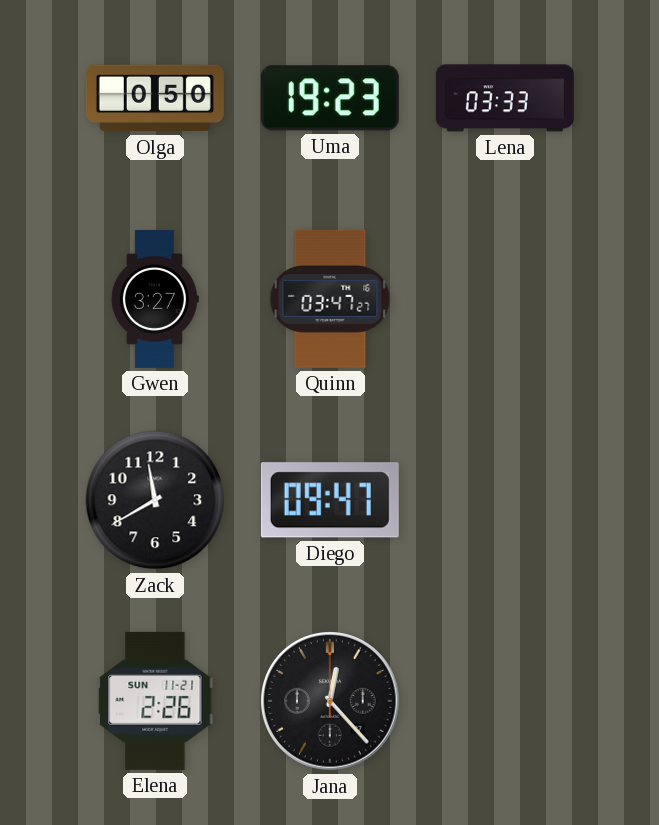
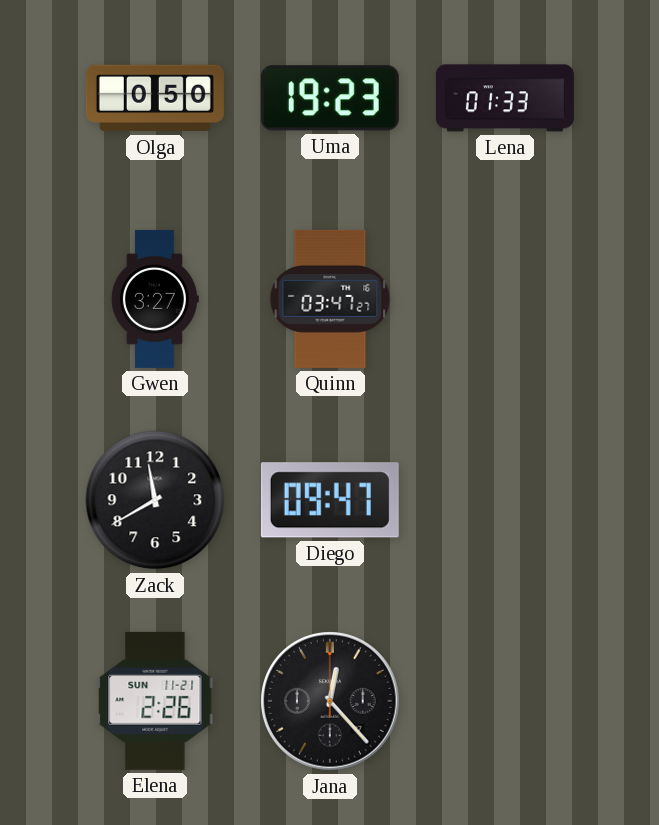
Lena: 03:33 -> 01:33
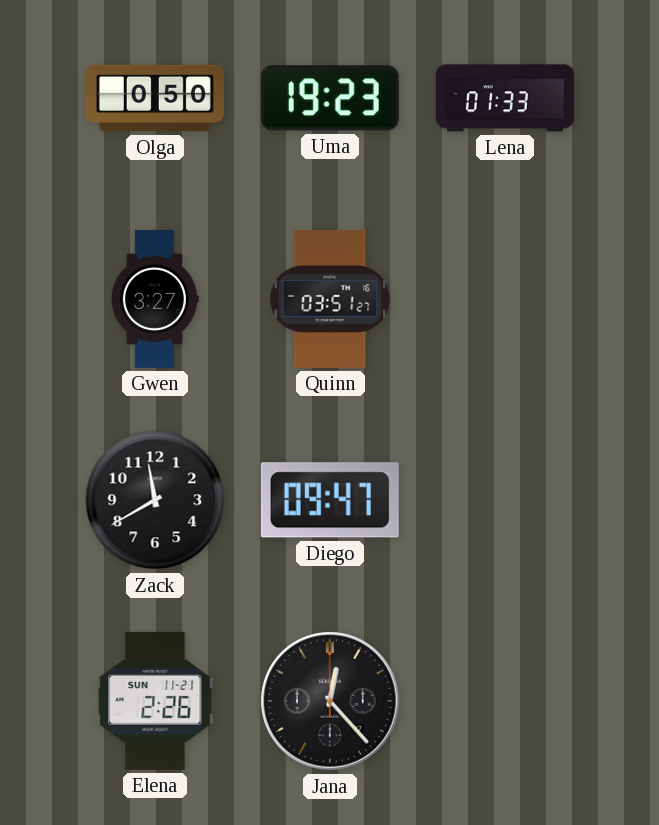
Quinn: 03:47 -> 03:51
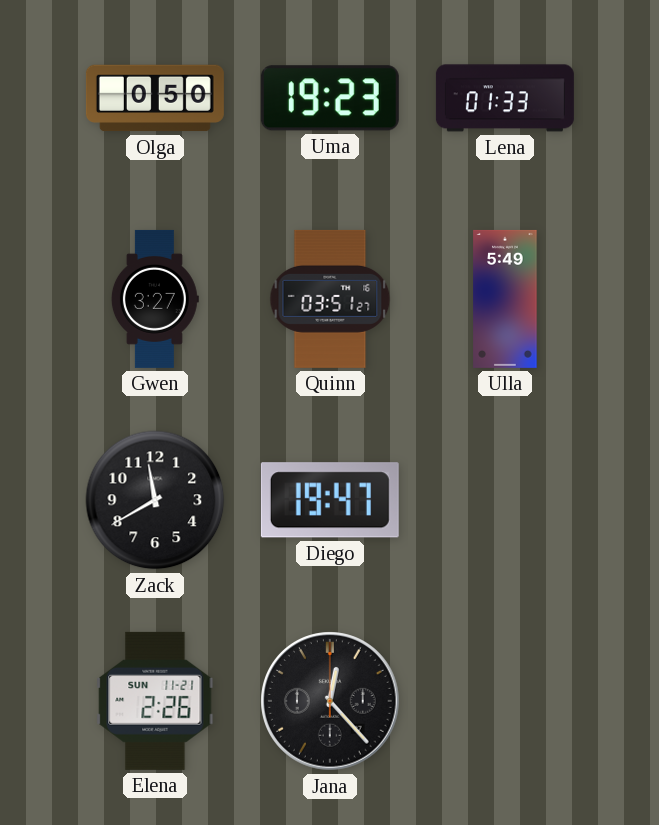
Ulla: none -> 5:49
Diego: 09:47 -> 19:47
